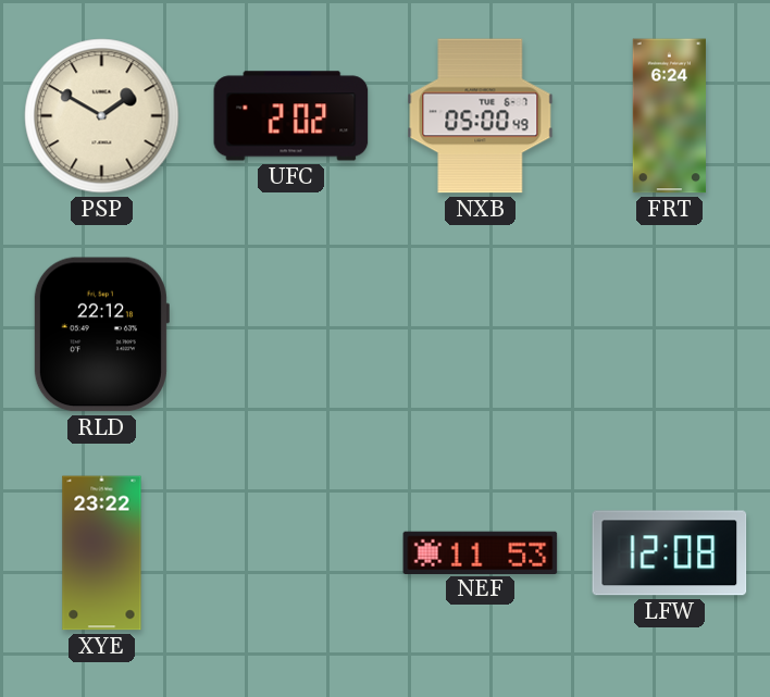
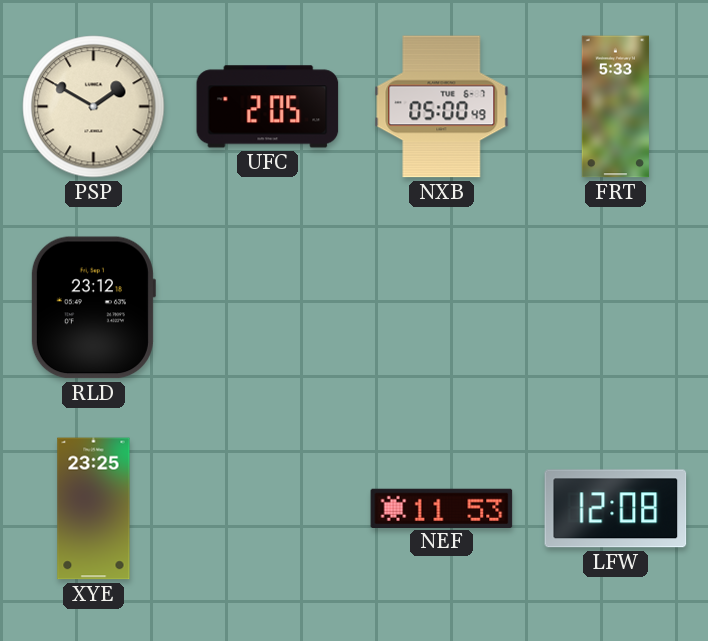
UFC: 2:02 -> 2:05
FRT: 6:24 -> 5:33
RLD: 22:12 -> 23:12
XYE: 23:22 -> 23:25
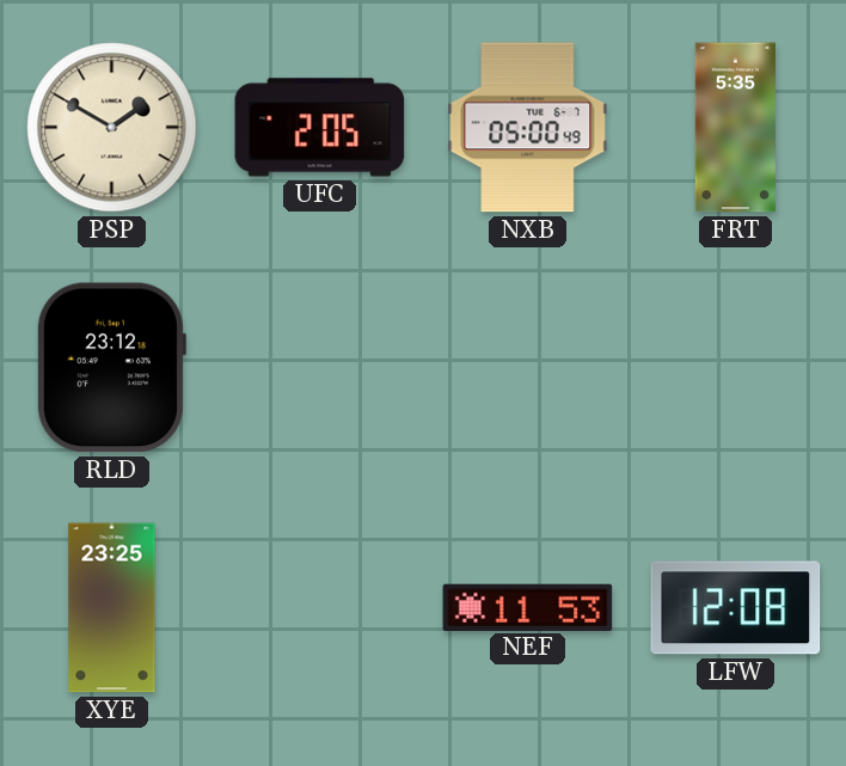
FRT: 5:33 -> 5:35
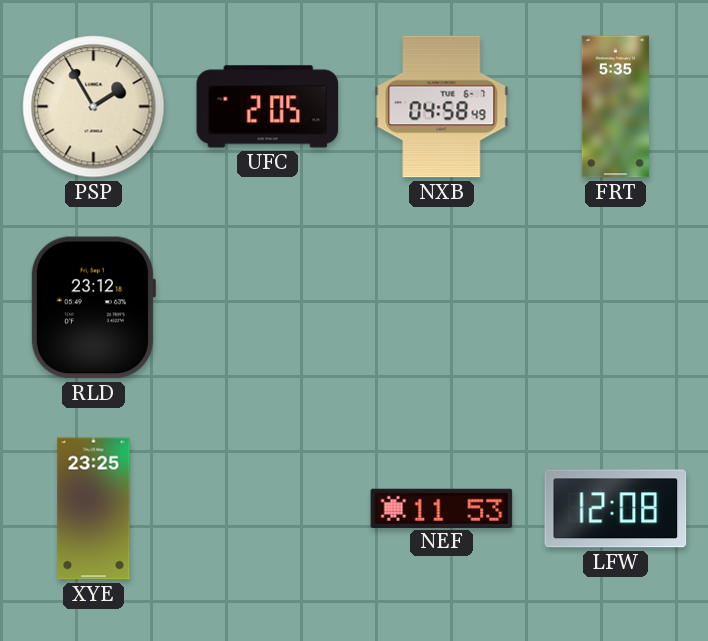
PSP: 1:50 -> 1:55
NXB: 05:00 -> 04:58
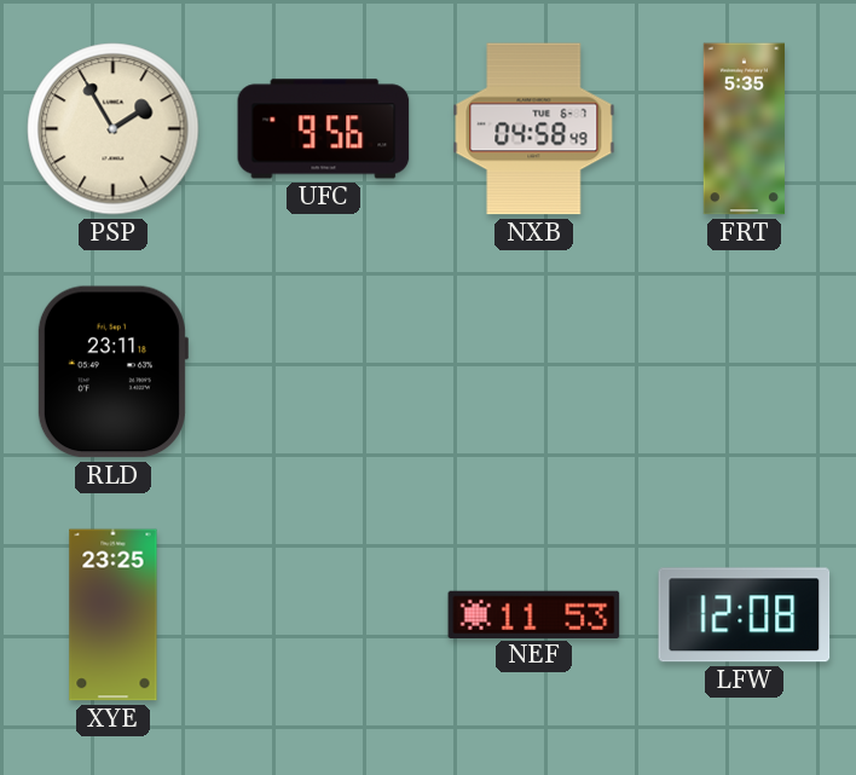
UFC: 2:05 -> 9:56
RLD: 23:12 -> 23:11
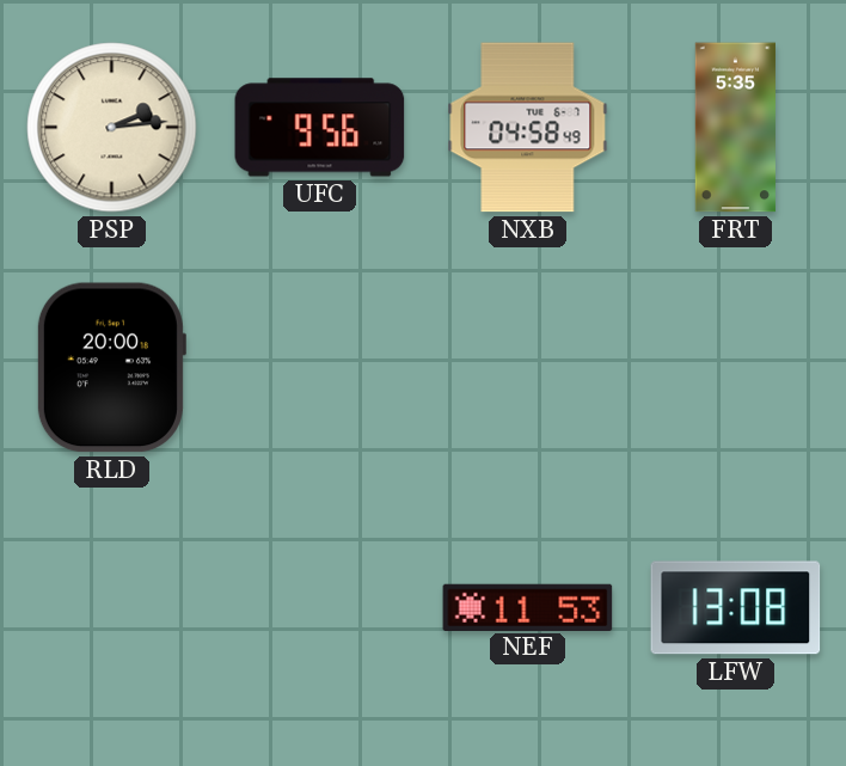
PSP: 1:55 -> 2:14
RLD: 23:11 -> 20:00
XYE: 23:25 -> none
LFW: 12:08 -> 13:08
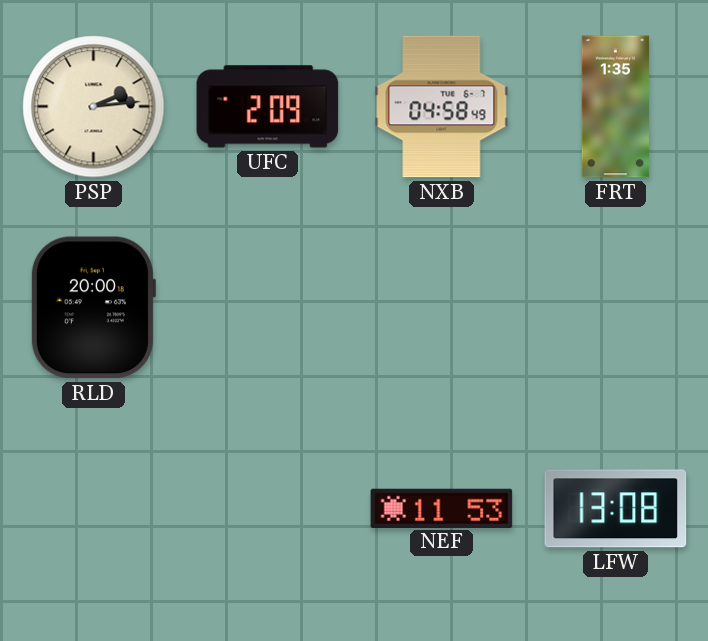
UFC: 9:56 -> 2:09
FRT: 5:35 -> 1:35
